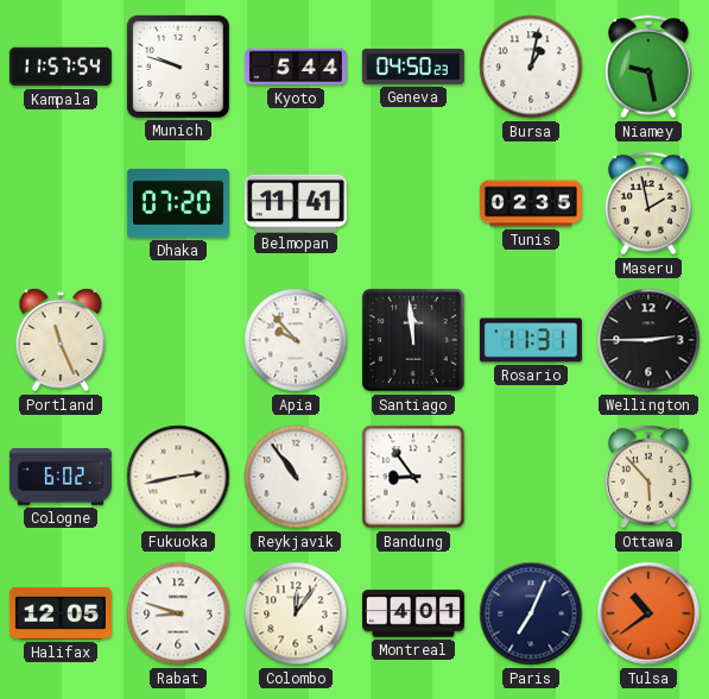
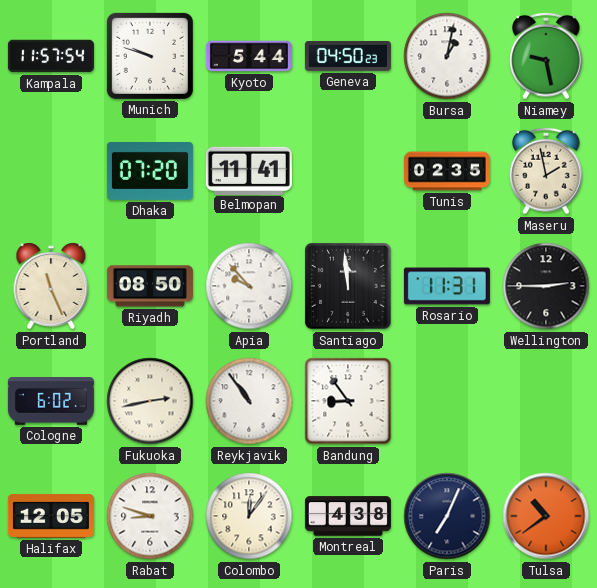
Riyadh: none -> 08:50
Ottawa: 5:53 -> none
Montreal: 4:01 -> 4:38
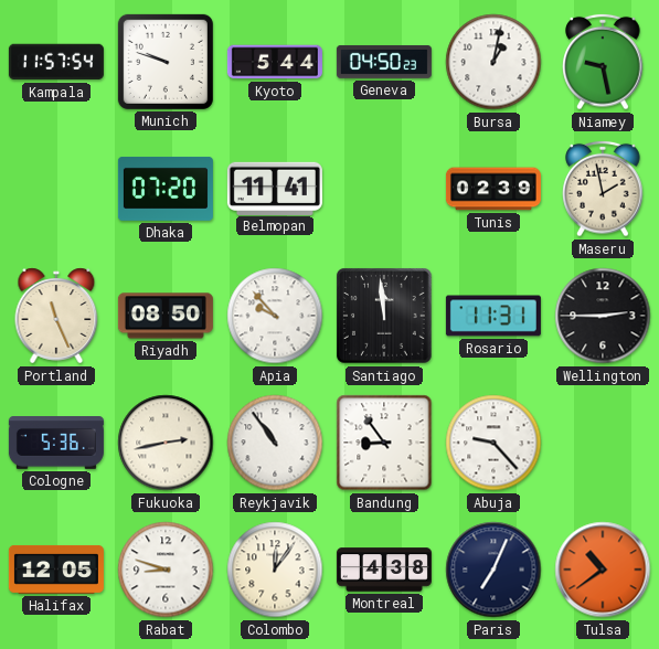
Tunis: 02:35 -> 02:39
Cologne: 6:02 -> 5:36
Abuja: none -> 9:23
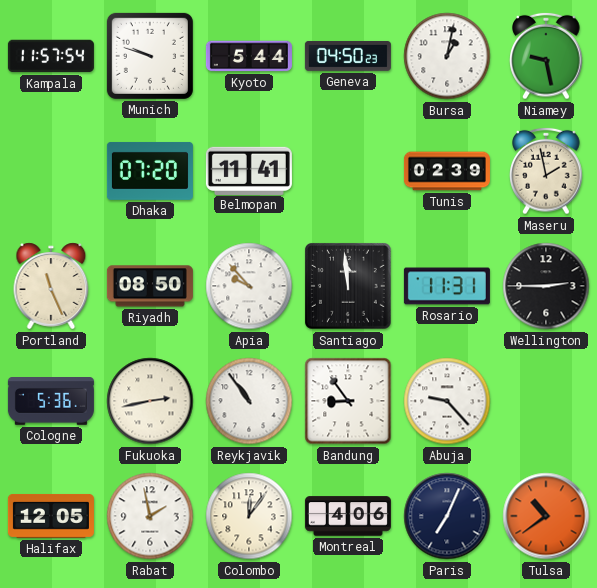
Rabat: 8:48 -> 1:58
Montreal: 4:38 -> 4:06
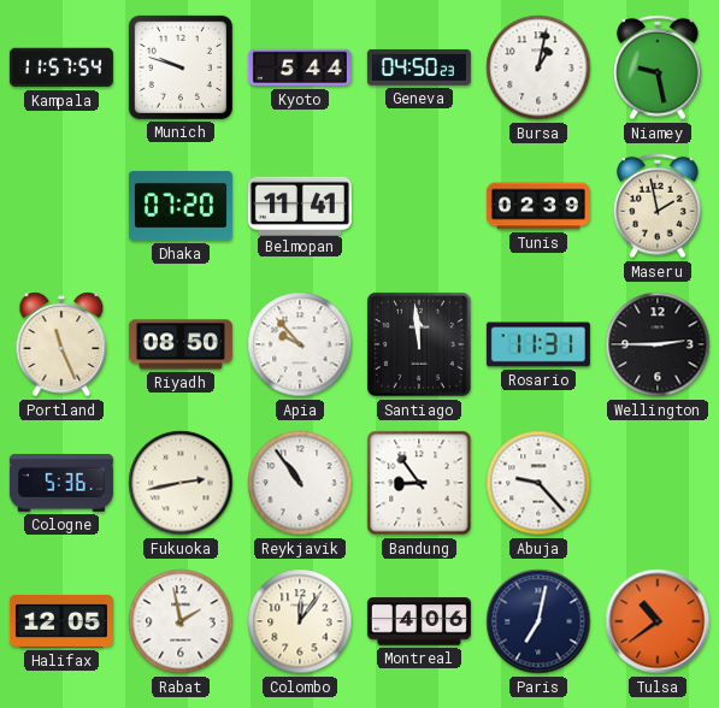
Paris: 7:04 -> 7:02
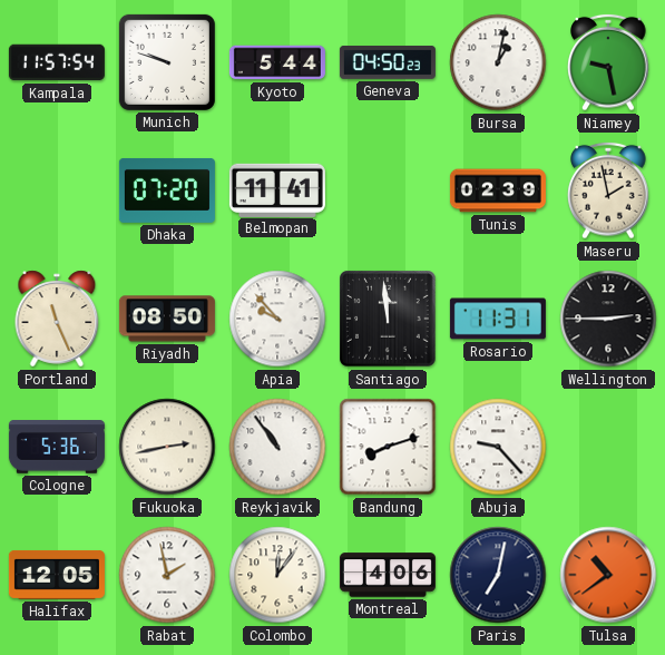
Bandung: 8:54 -> 8:12
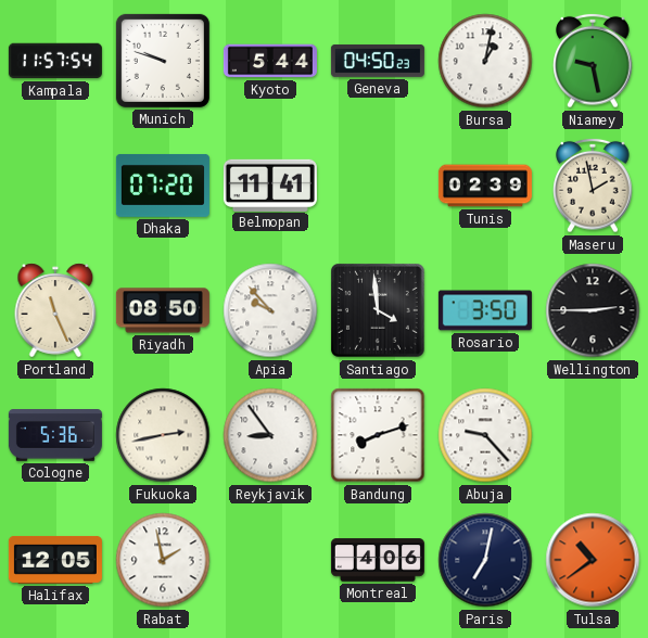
Santiago: 11:59 -> 3:59
Rosario: 11:31 -> 3:50
Reykjavik: 10:54 -> 8:54
Colombo: 12:06 -> none
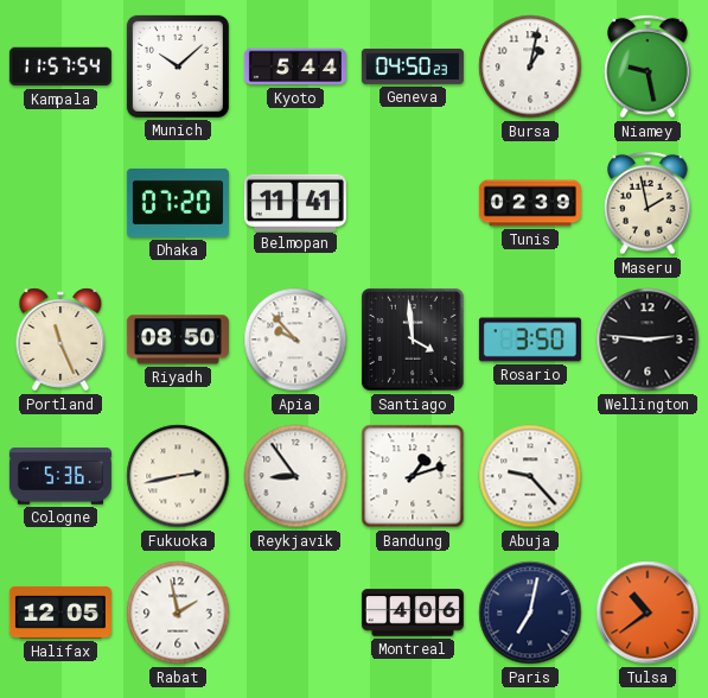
Munich: 9:48 -> 10:08
Wellington: 2:45 -> 2:46
Bandung: 8:12 -> 1:12
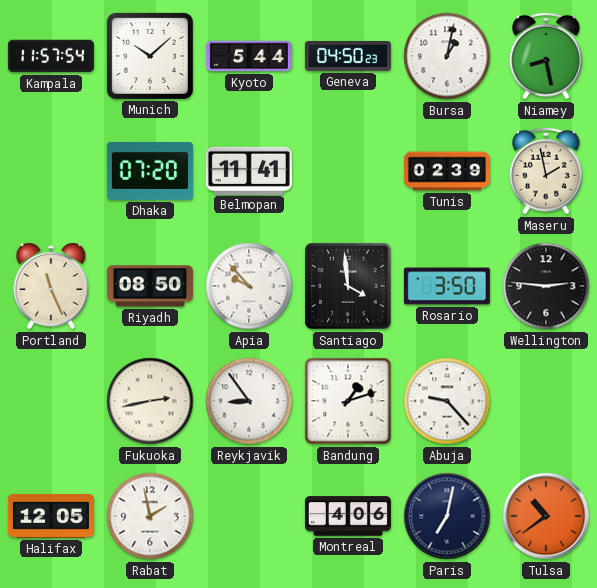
Niamey: 9:28 -> 8:28
Cologne: 5:36 -> none
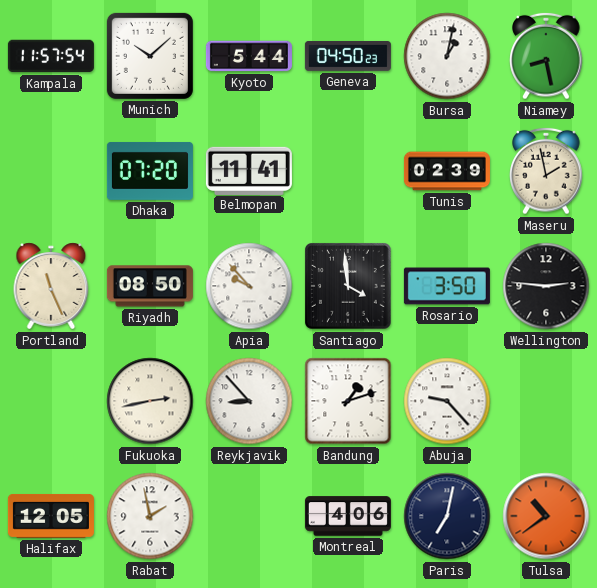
Reykjavik: 8:54 -> 8:53
